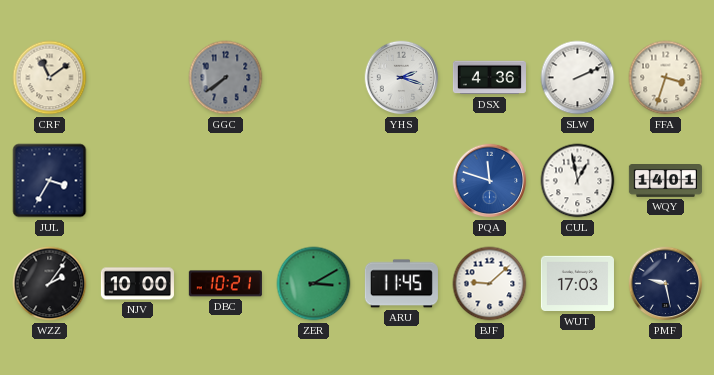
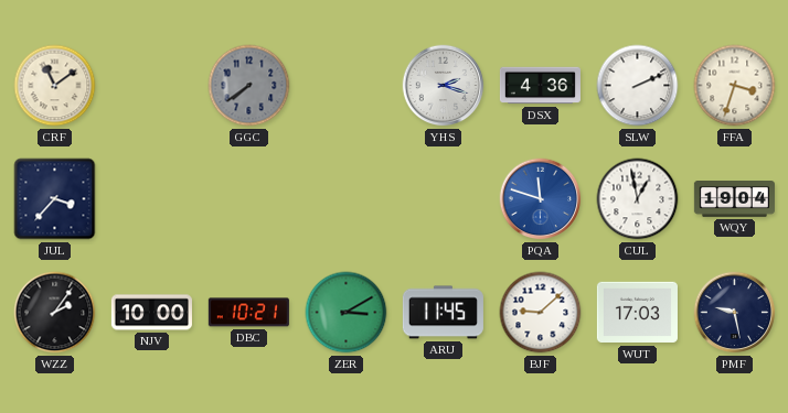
JUL: 3:35 -> 3:37
WQY: 14:01 -> 19:04
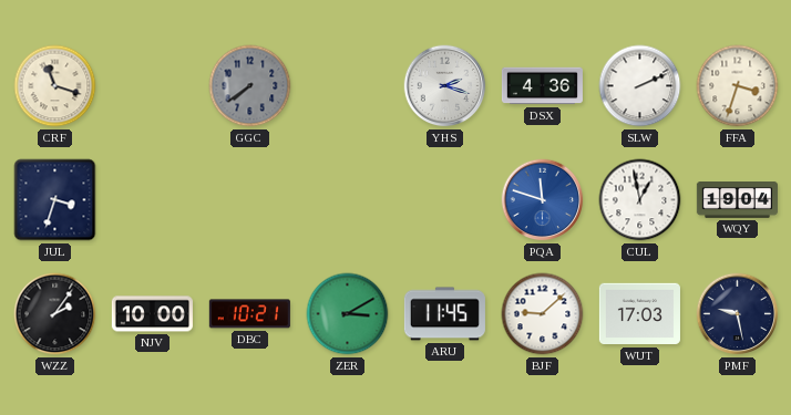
CRF: 11:09 -> 11:18
JUL: 3:37 -> 3:33
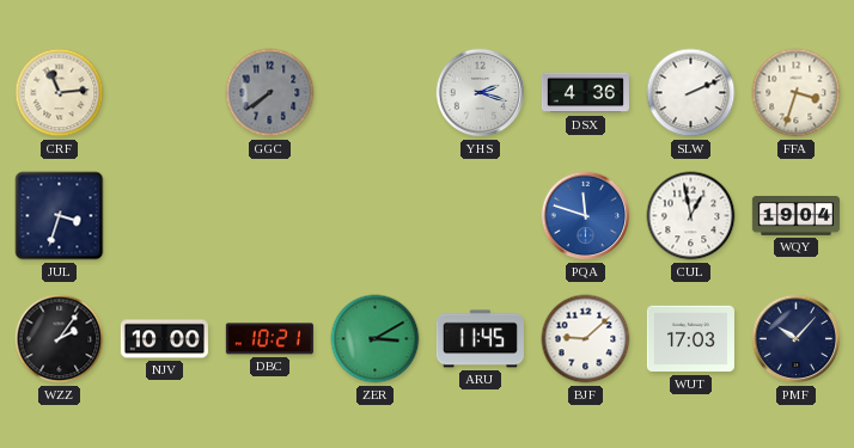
CRF: 11:18 -> 11:14
PMF: 9:28 -> 10:07
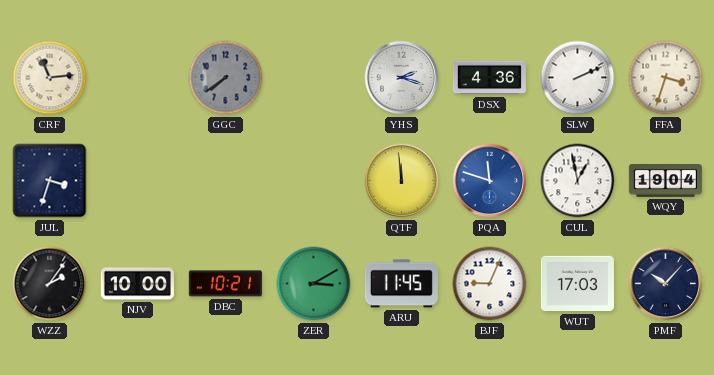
QTF: none -> 11:59
BJF: 9:08 -> 9:04
